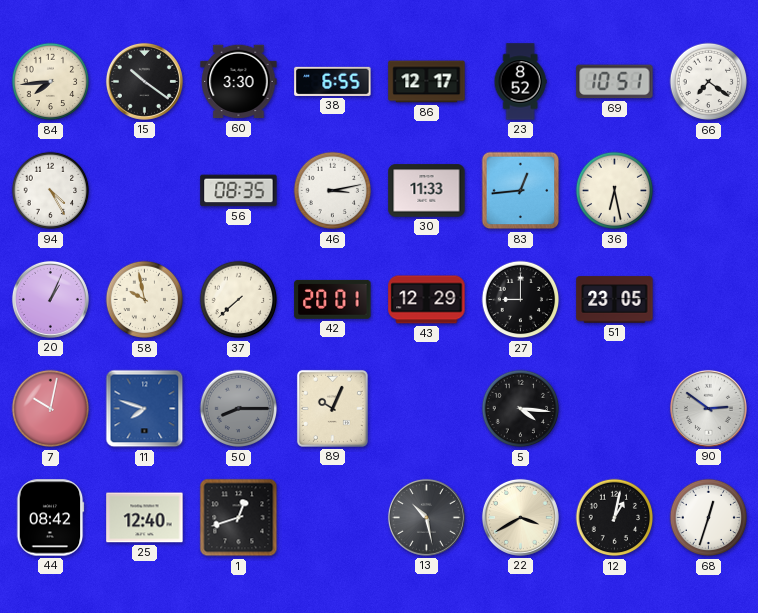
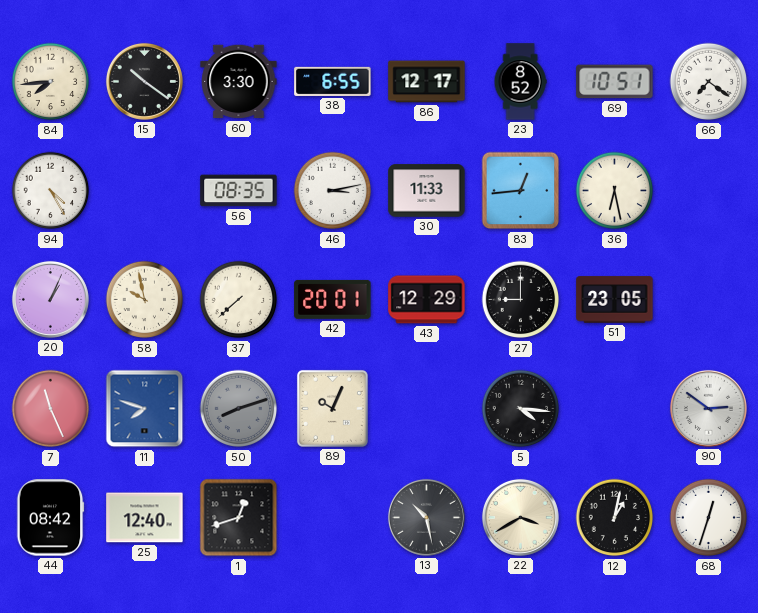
7: 10:02 -> 11:26
50: 8:15 -> 8:12
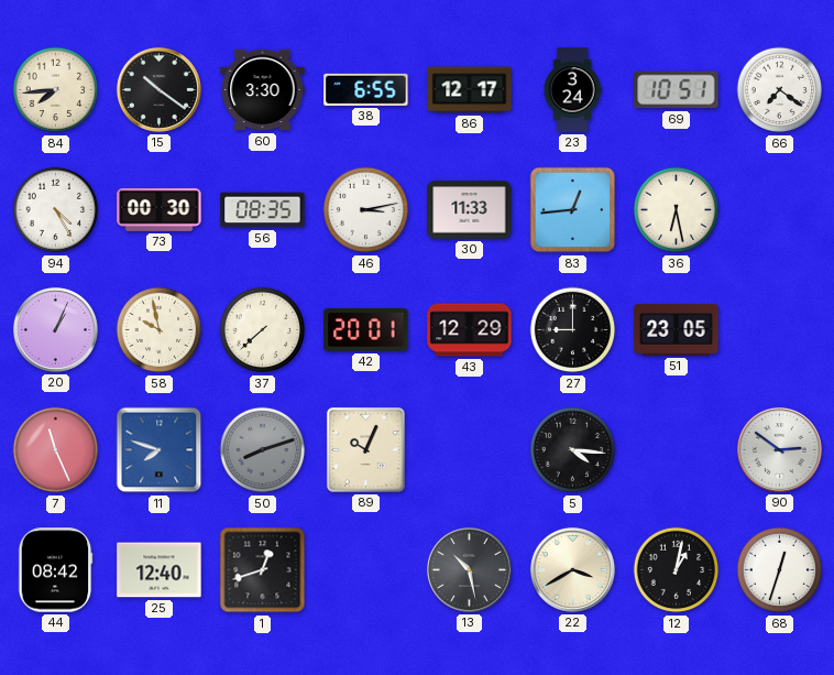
23: 8:52 -> 3:24
73: none -> 00:30
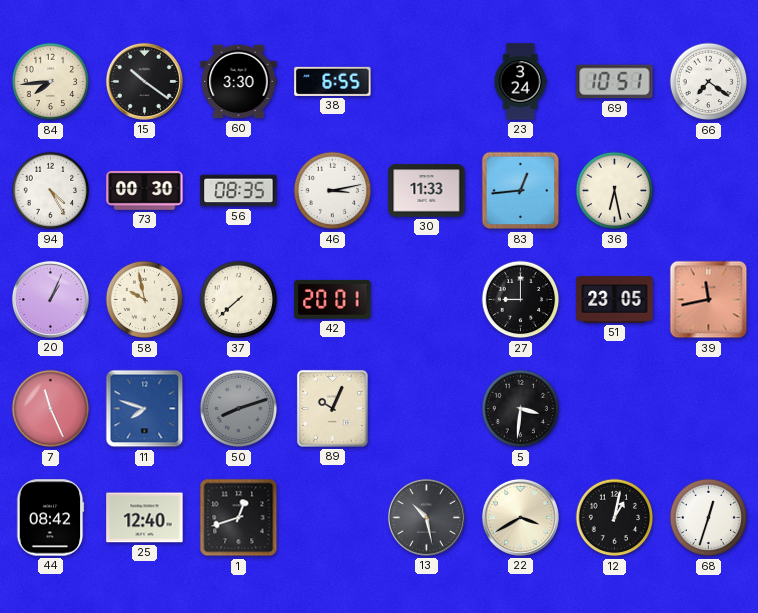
86: 12:17 -> none
43: 12:29 -> none
39: none -> 11:43
5: 4:16 -> 3:31
90: 2:51 -> none
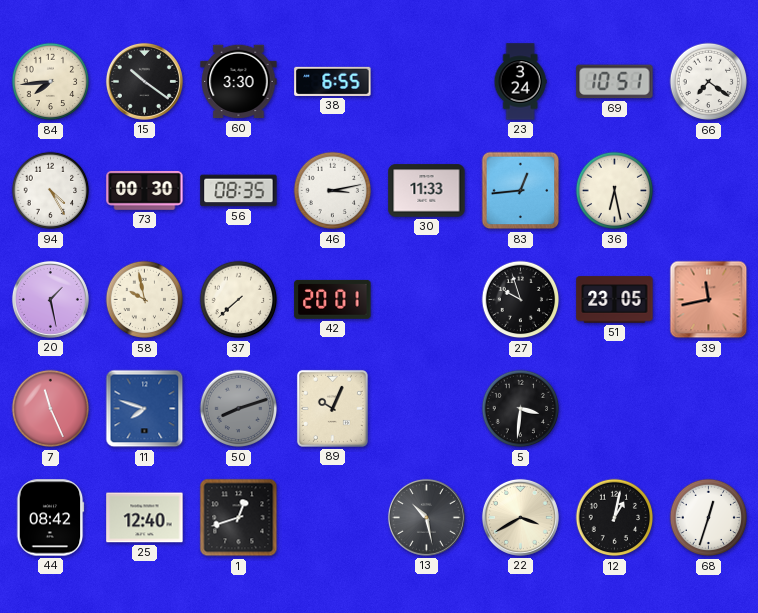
20: 1:04 -> 1:28
27: 9:00 -> 9:57
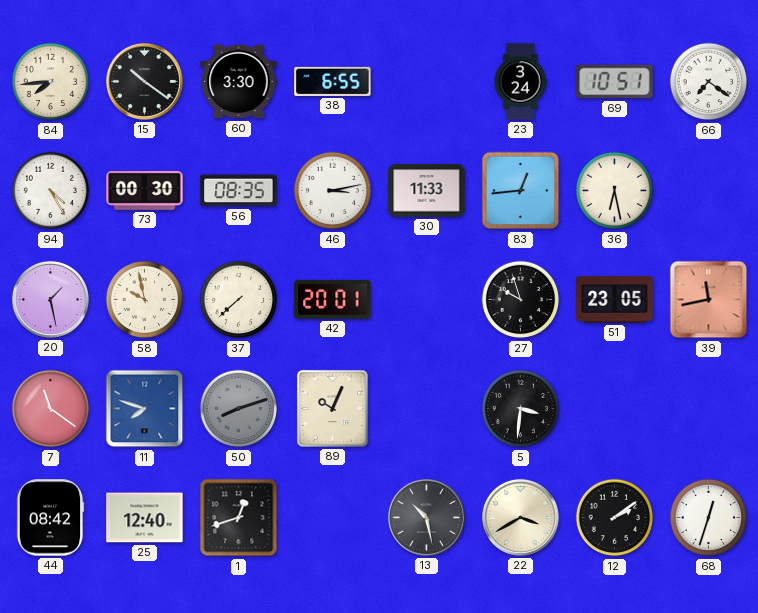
7: 11:26 -> 11:21
12: 1:02 -> 2:09
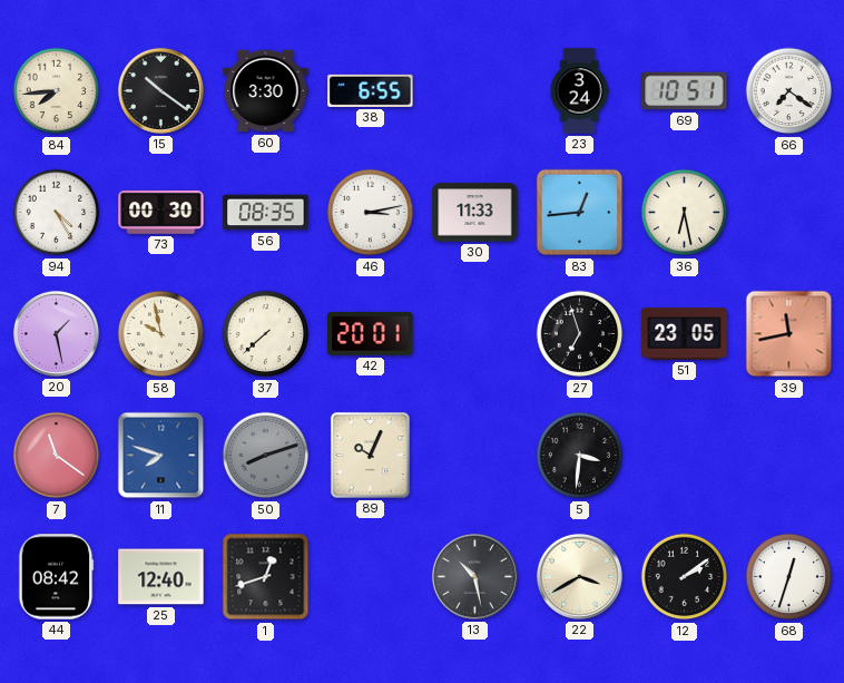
27: 9:57 -> 6:57
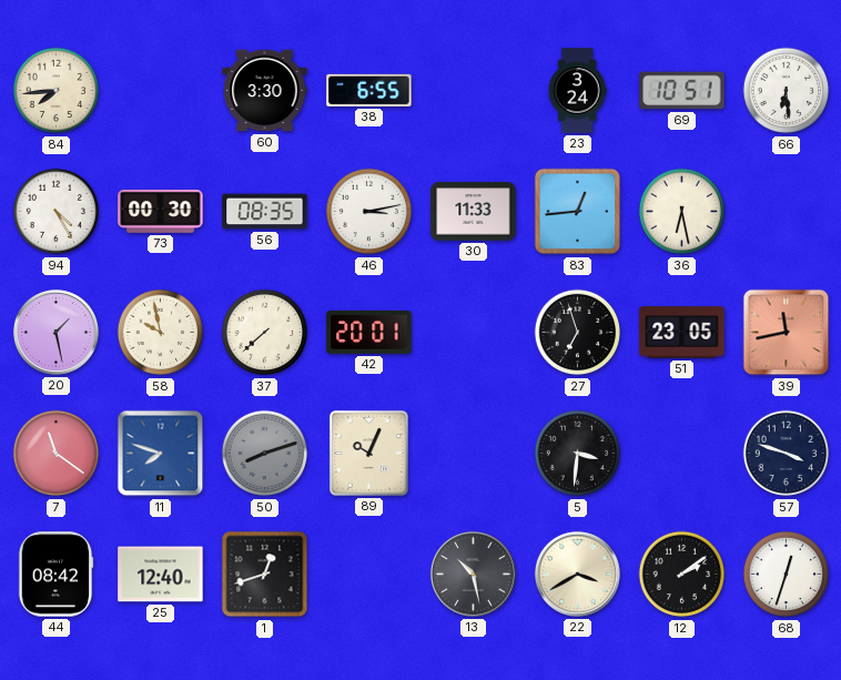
15: 10:21 -> none
66: 7:21 -> 6:29
57: none -> 3:48
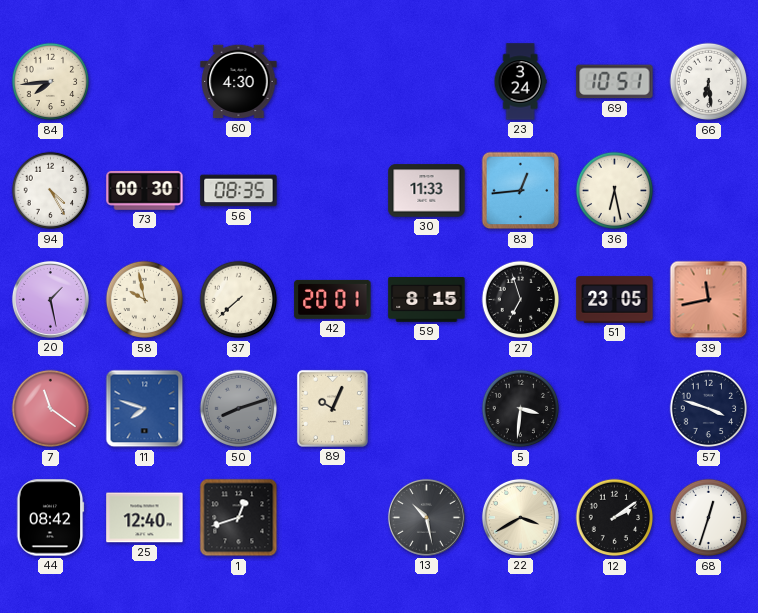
60: 3:30 -> 4:30
38: 6:55 -> none
46: 3:13 -> none
59: none -> 8:15
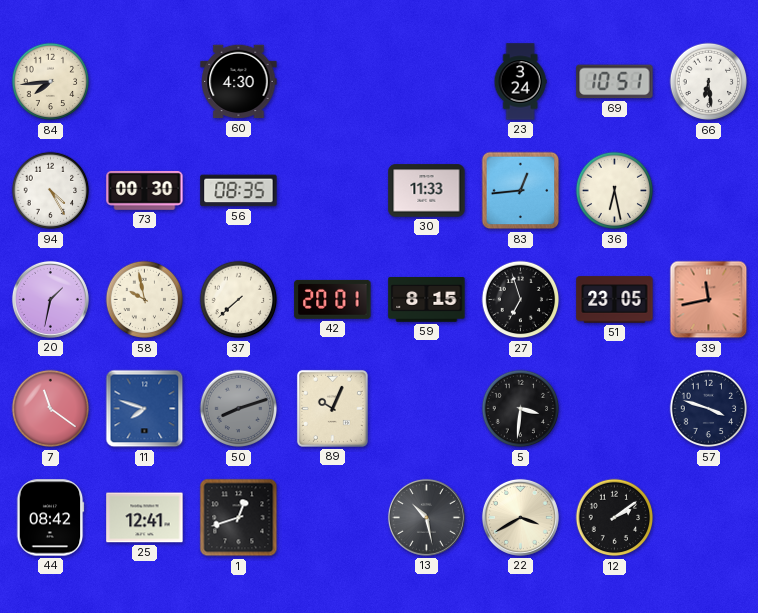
20: 1:28 -> 1:32
25: 12:40 -> 12:41
68: 12:33 -> none
